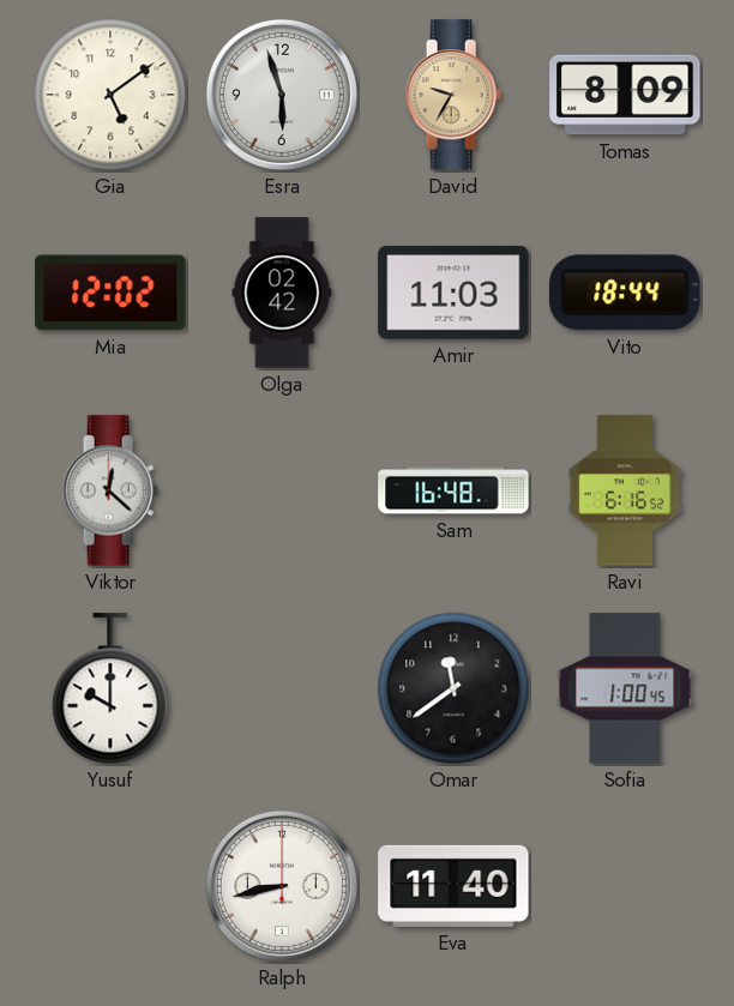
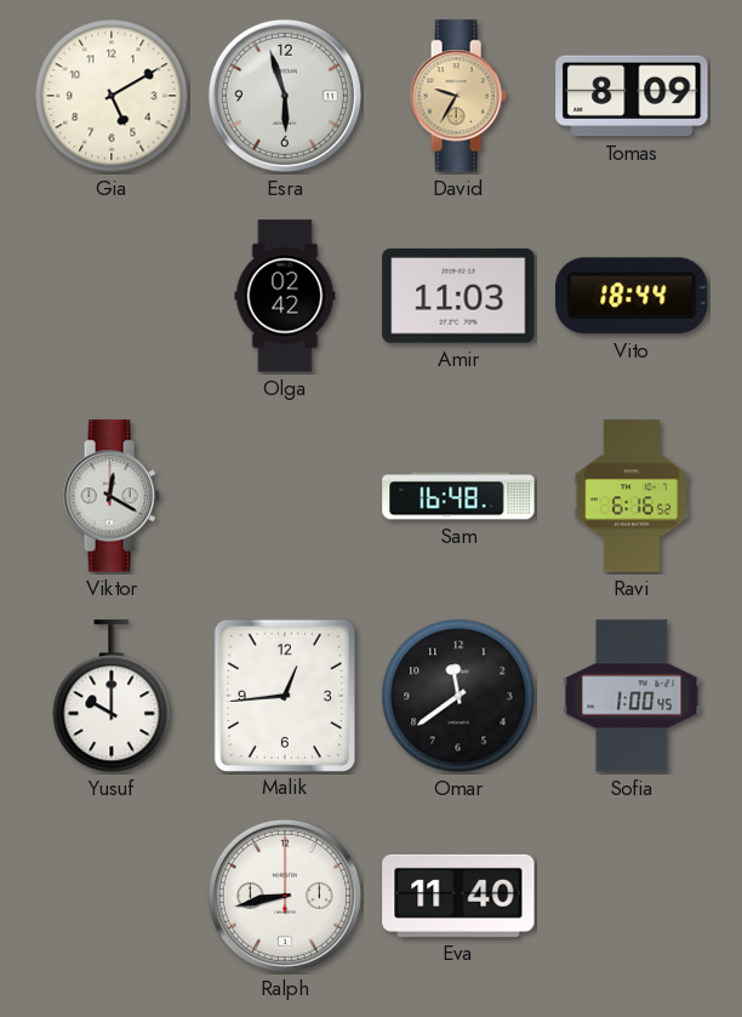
Gia: 5:09 -> 5:10
Mia: 12:02 -> none
Viktor: 12:22 -> 12:20
Malik: none -> 12:44
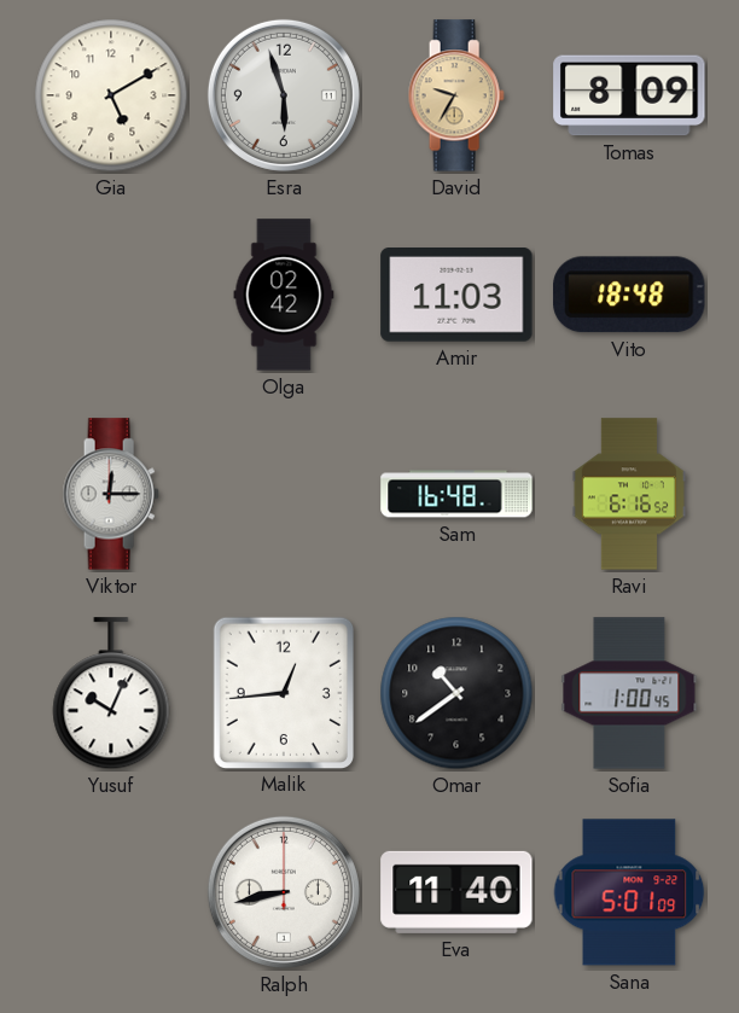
Vito: 18:44 -> 18:48
Viktor: 12:20 -> 12:15
Yusuf: 10:00 -> 10:04
Omar: 11:39 -> 10:39
Sana: none -> 5:01
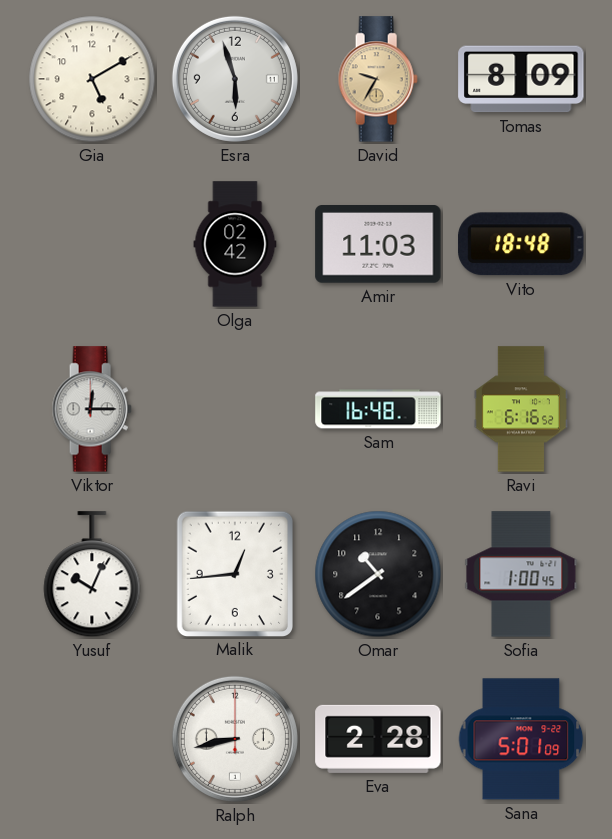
Eva: 11:40 -> 2:28
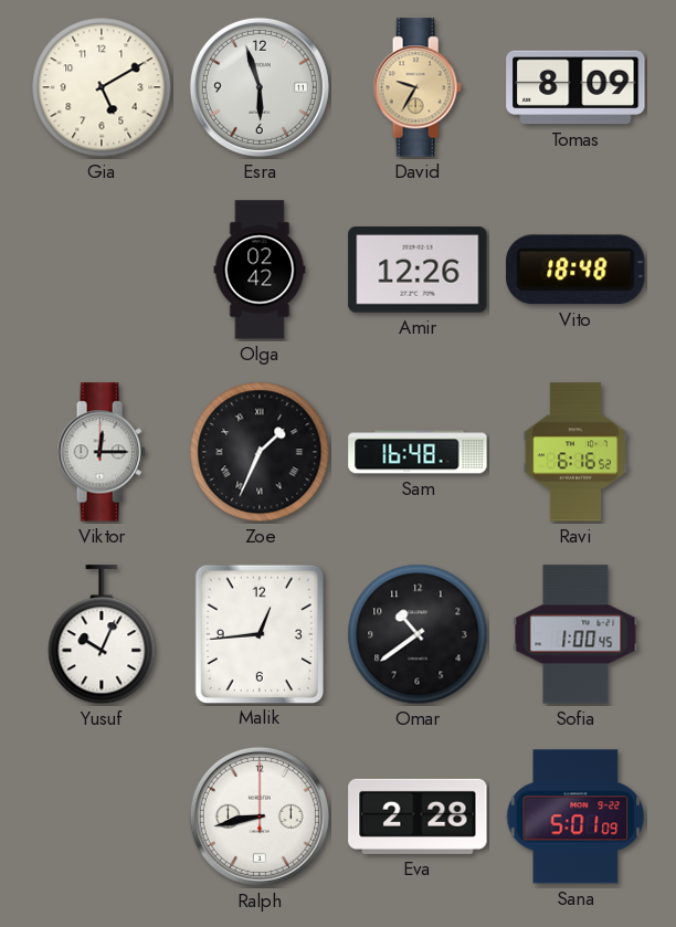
Amir: 11:03 -> 12:26
Zoe: none -> 1:34
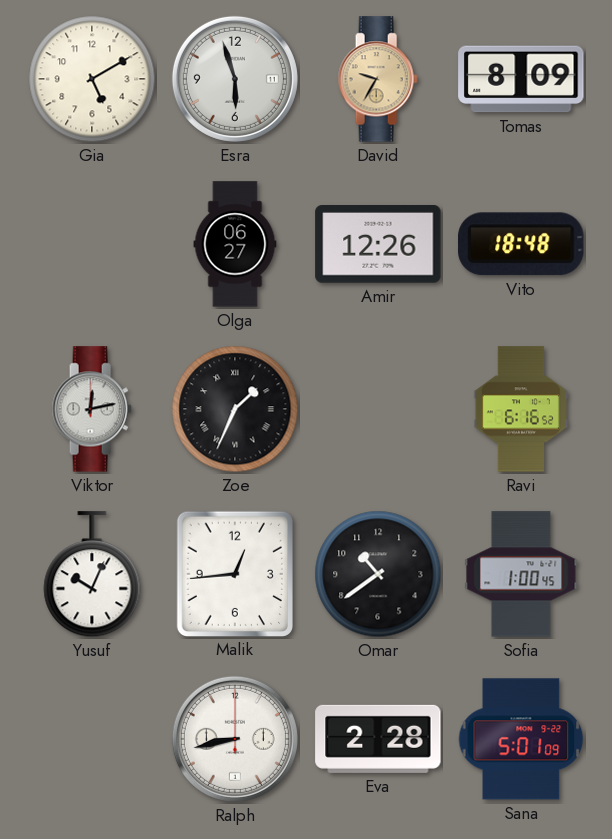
Olga: 02:42 -> 06:27
Viktor: 12:15 -> 12:13
Sam: 16:48 -> none
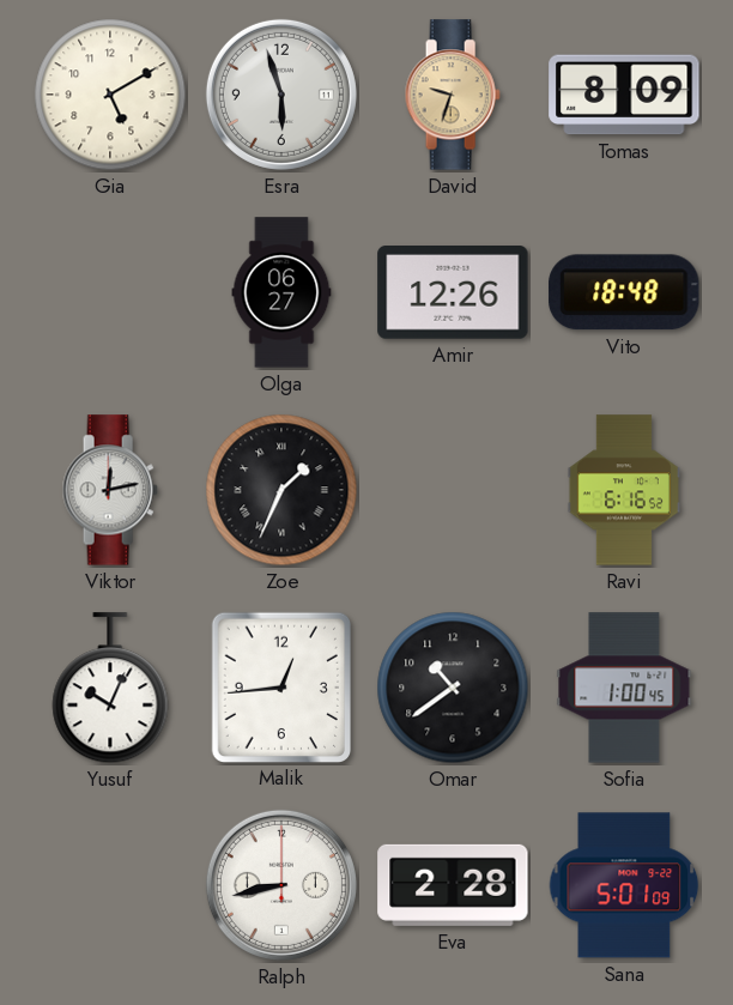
David: 9:35 -> 9:33
